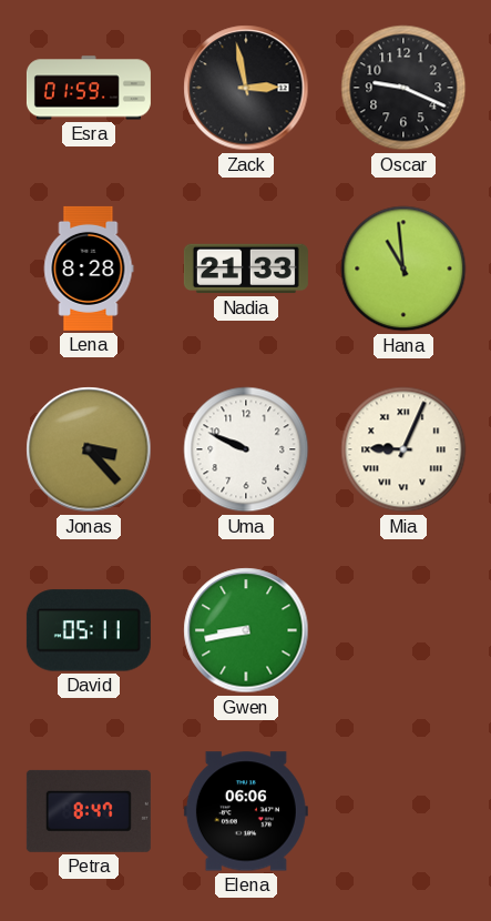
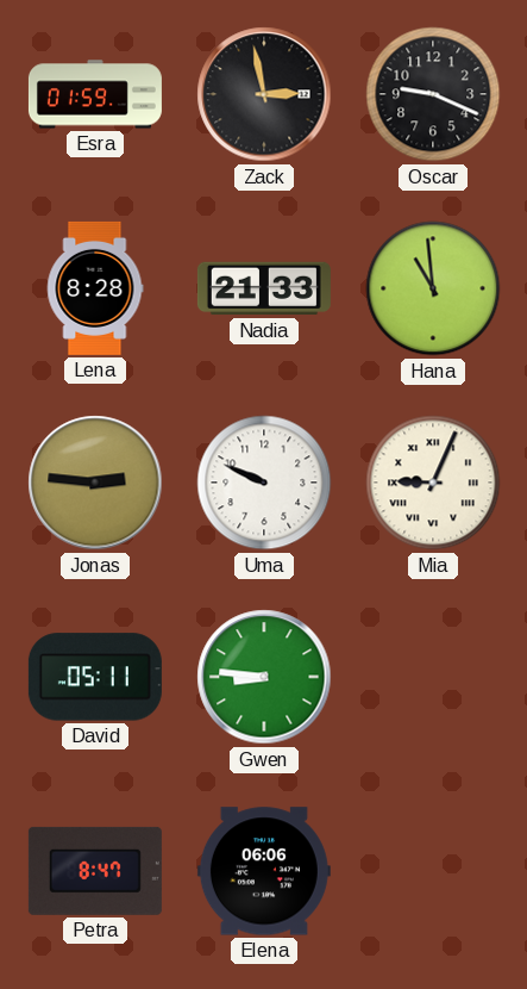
Jonas: 3:23 -> 2:46
Gwen: 8:43 -> 8:46
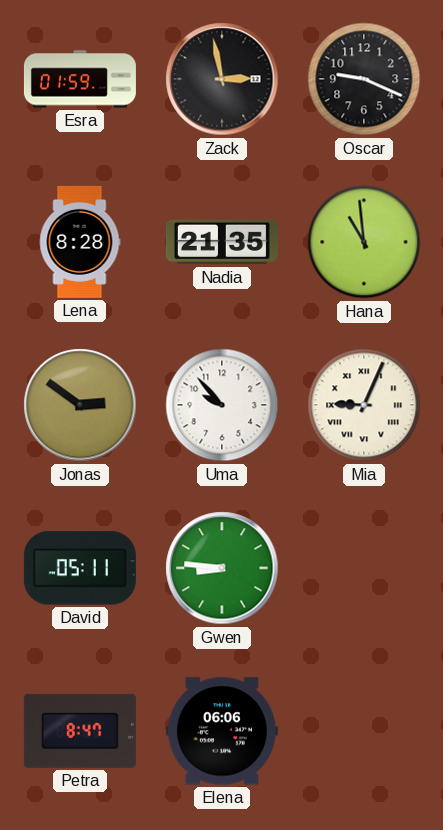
Nadia: 21:33 -> 21:35
Jonas: 2:46 -> 2:51
Uma: 9:49 -> 9:53
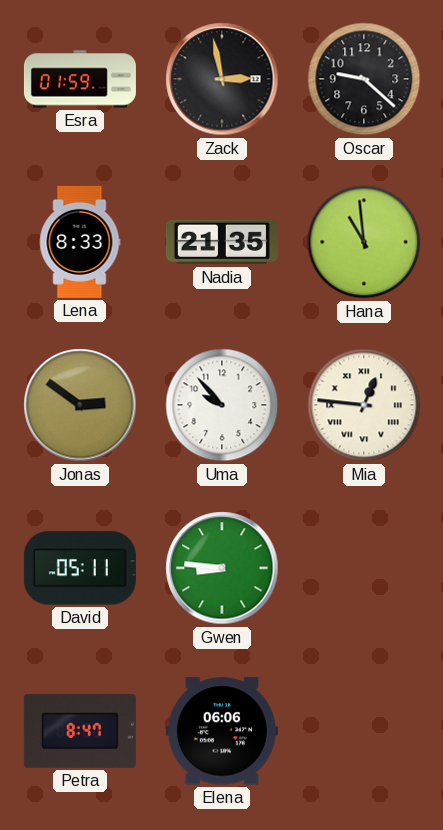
Oscar: 9:19 -> 9:22
Lena: 8:28 -> 8:33
Mia: 9:04 -> 12:46
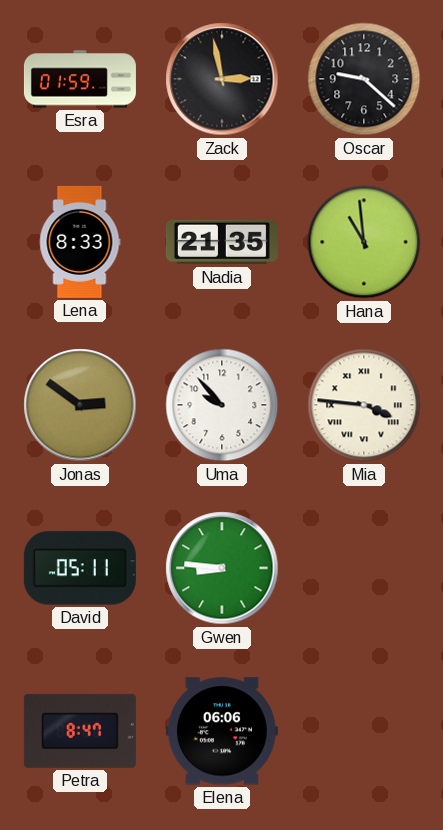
Mia: 12:46 -> 3:46
